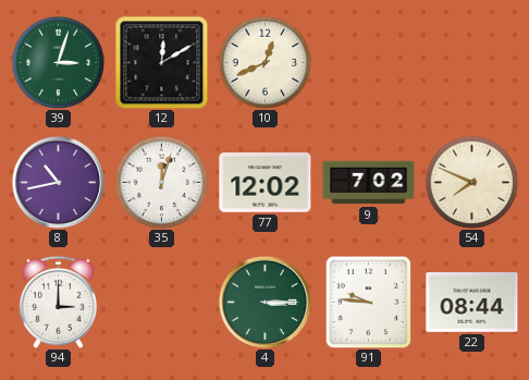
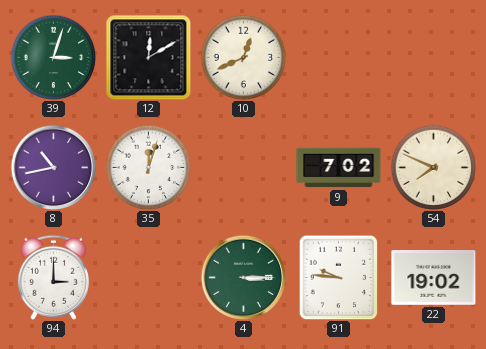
77: 12:02 -> none
22: 08:44 -> 19:02
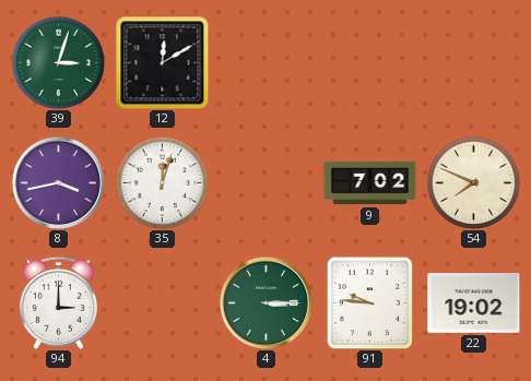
10: 12:41 -> none
8: 10:43 -> 3:43
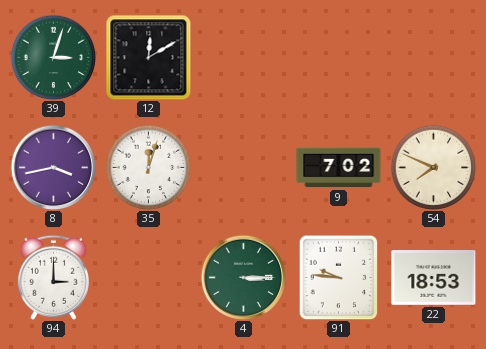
22: 19:02 -> 18:53
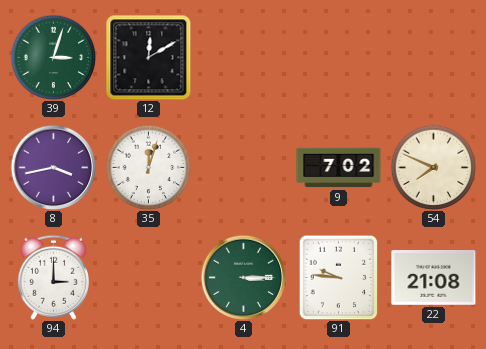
22: 18:53 -> 21:08
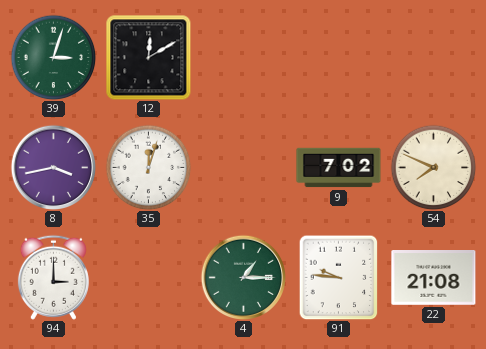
4: 3:15 -> 1:15
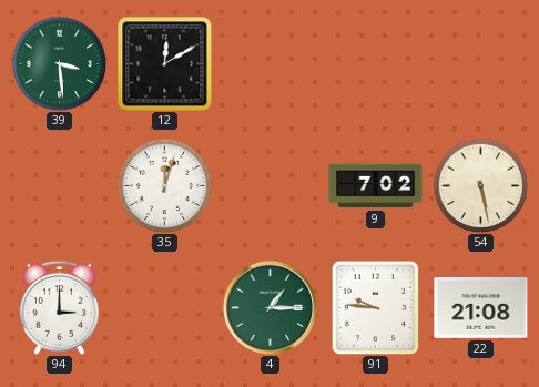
39: 3:03 -> 3:29
8: 3:43 -> none
54: 7:49 -> 5:28
